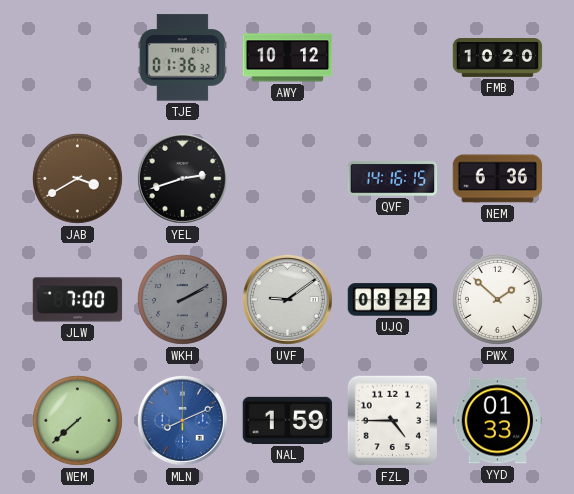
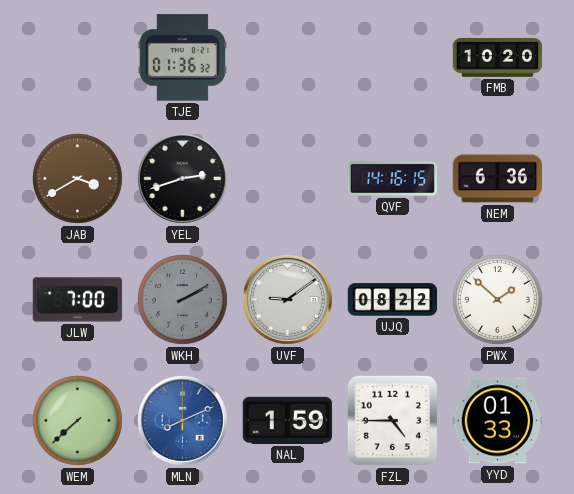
AWY: 10:12 -> none
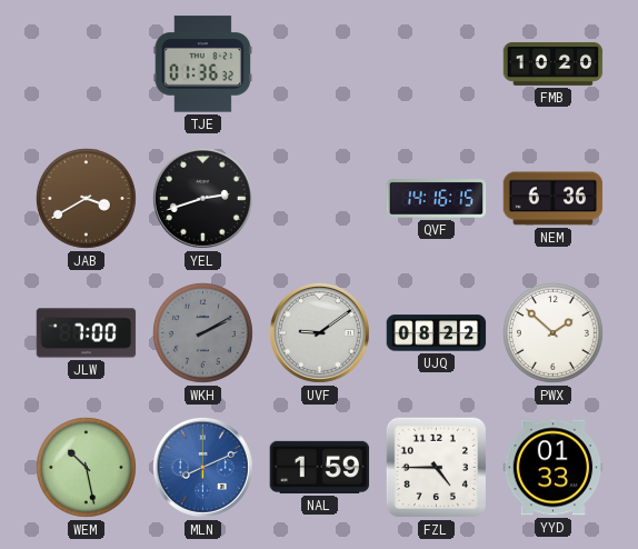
WEM: 7:38 -> 10:28
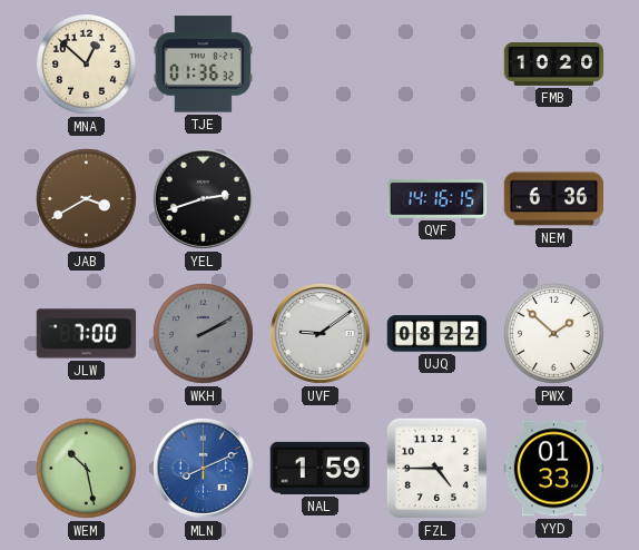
MNA: none -> 12:52
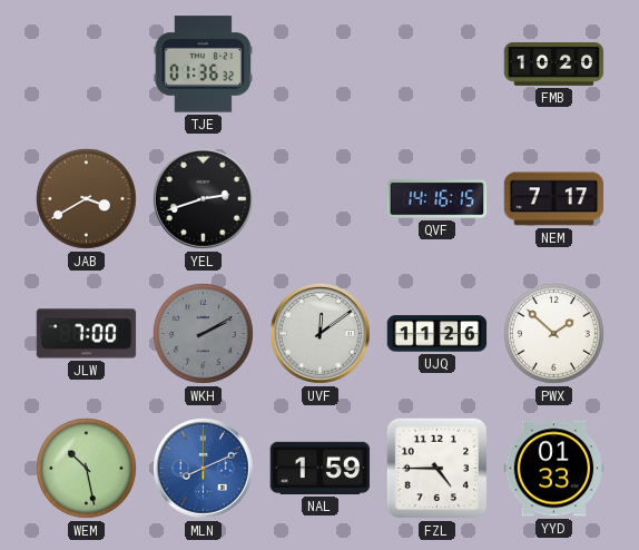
MNA: 12:52 -> none
NEM: 6:36 -> 7:17
UVF: 9:09 -> 12:09
UJQ: 08:22 -> 11:26
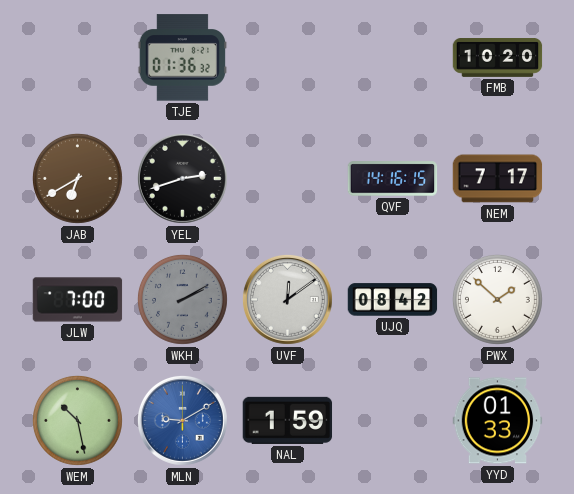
JAB: 3:40 -> 6:40
UJQ: 11:26 -> 08:42
MLN: 8:11 -> 9:10
FZL: 4:45 -> none
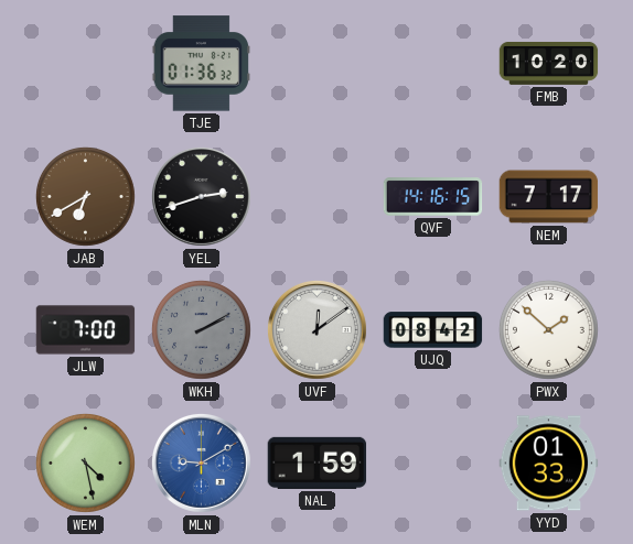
WEM: 10:28 -> 4:28
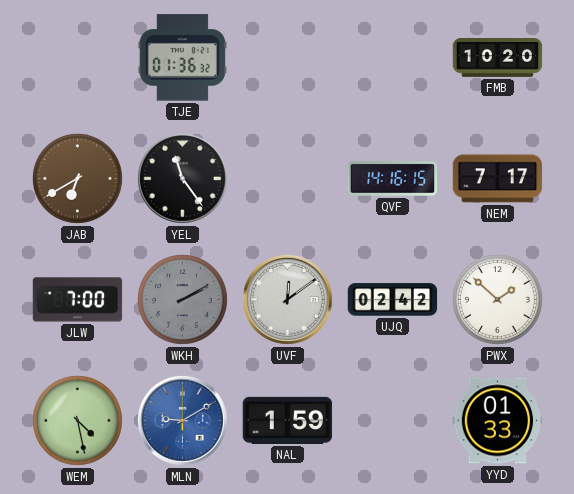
YEL: 2:42 -> 11:24
UJQ: 08:42 -> 02:42
